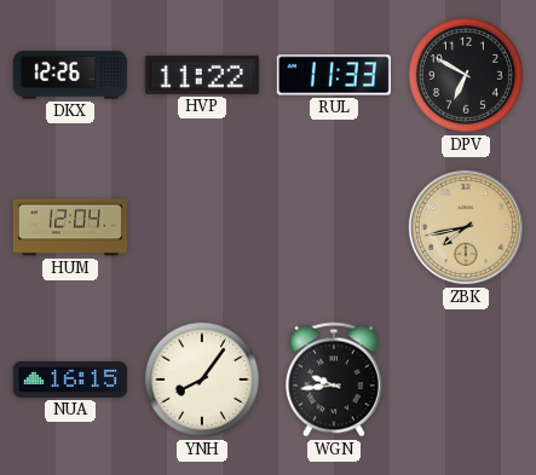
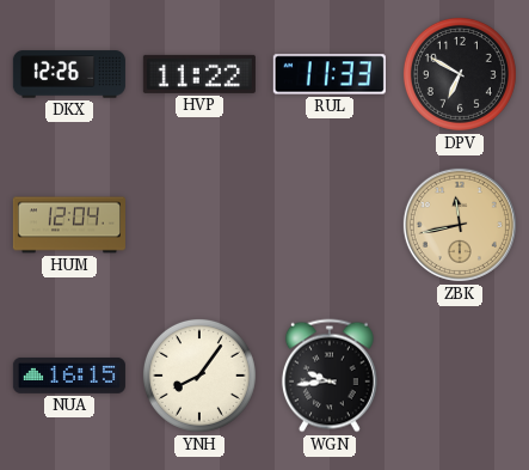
ZBK: 7:43 -> 11:43
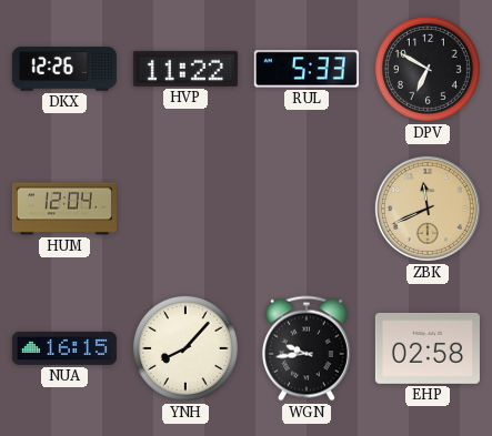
RUL: 11:33 -> 5:33
ZBK: 11:43 -> 11:41
YNH: 8:06 -> 8:07
EHP: none -> 02:58
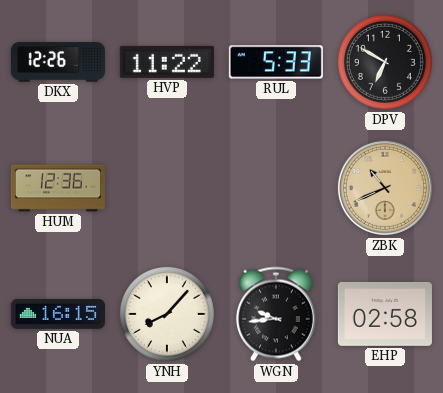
HUM: 12:04 -> 12:36
ZBK: 11:41 -> 10:41
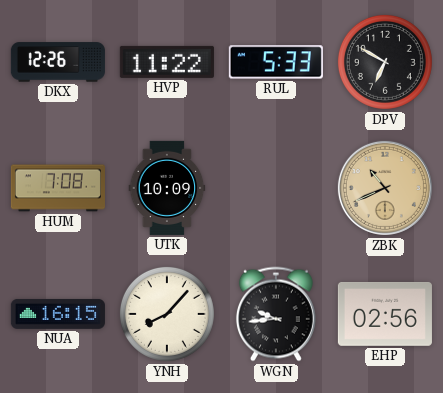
HUM: 12:36 -> 7:08
UTK: none -> 10:09
EHP: 02:58 -> 02:56
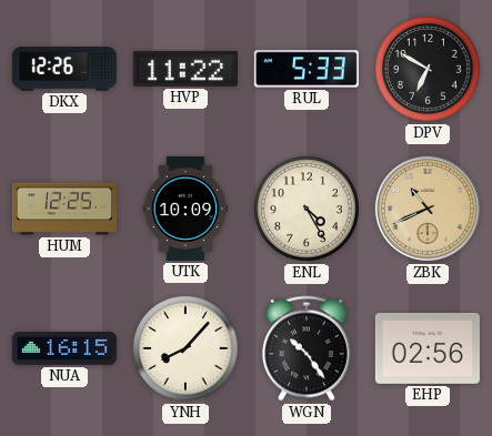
HUM: 7:08 -> 12:25
ENL: none -> 4:25
WGN: 9:44 -> 10:24
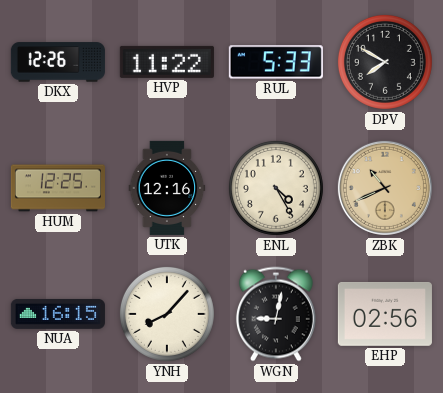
DPV: 6:50 -> 7:50
UTK: 10:09 -> 12:16
WGN: 10:24 -> 9:02
